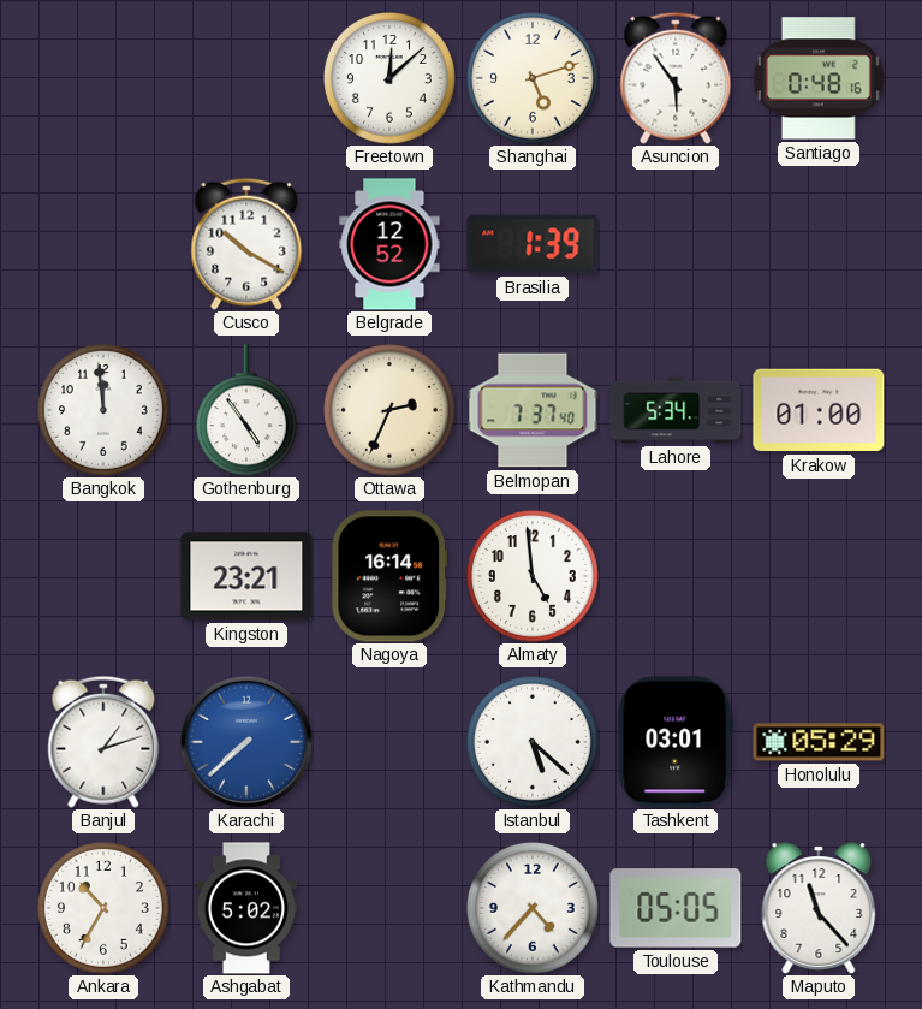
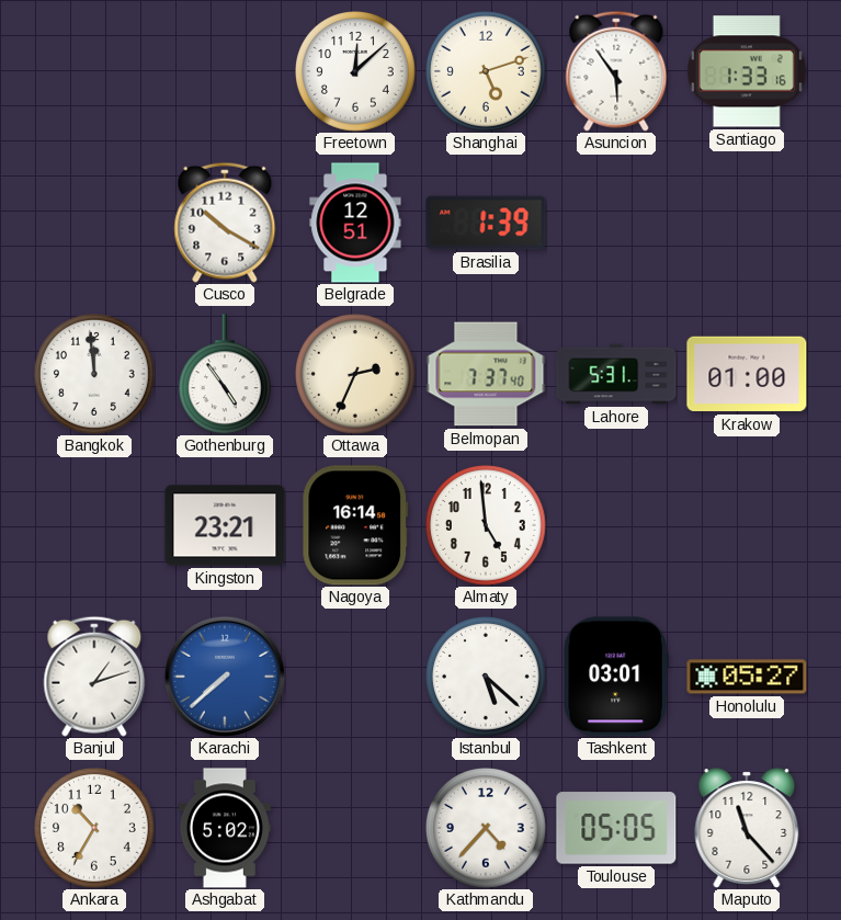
Santiago: 0:48 -> 1:33
Belgrade: 12:52 -> 12:51
Lahore: 5:34 -> 5:31
Honolulu: 05:29 -> 05:27
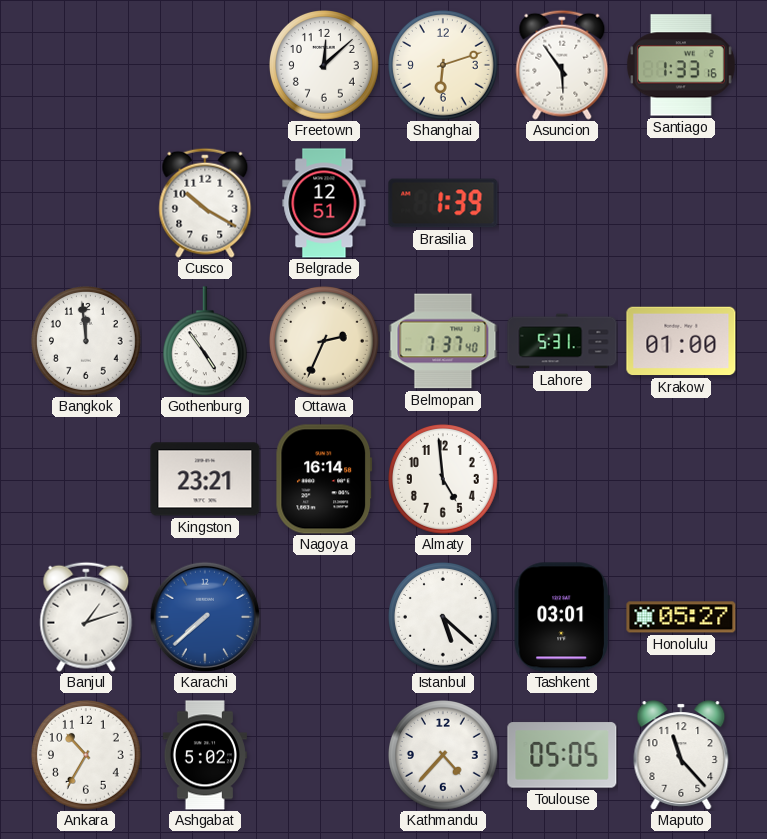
Shanghai: 5:12 -> 6:12
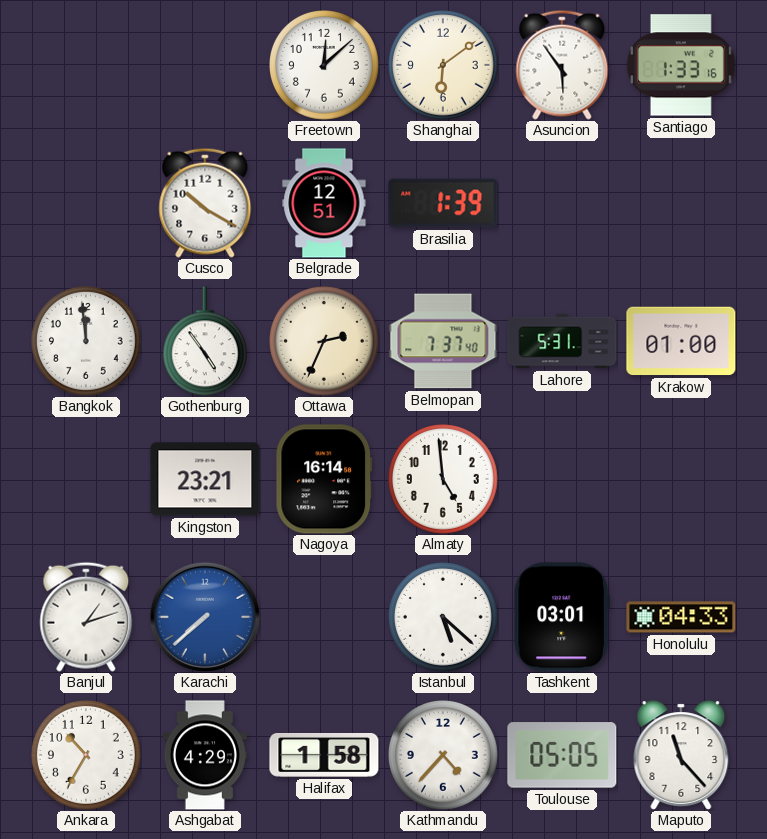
Shanghai: 6:12 -> 6:09
Honolulu: 05:27 -> 04:33
Ashgabat: 5:02 -> 4:29
Halifax: none -> 1:58
